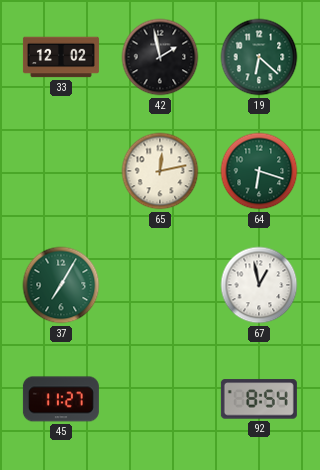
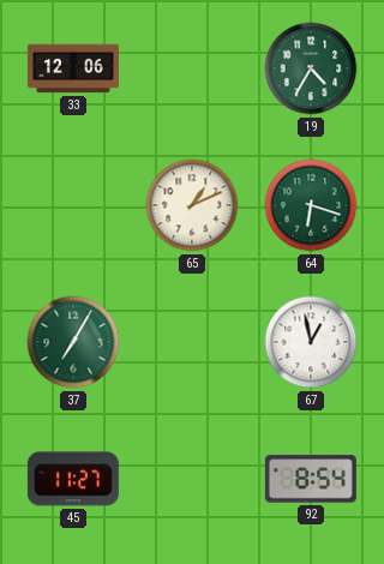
33: 12:02 -> 12:06
42: 1:58 -> none
19: 6:22 -> 4:35
65: 12:13 -> 1:11
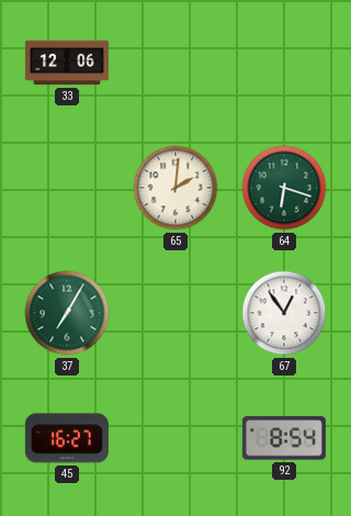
19: 4:35 -> none
65: 1:11 -> 2:01
67: 12:58 -> 12:54
45: 11:27 -> 16:27
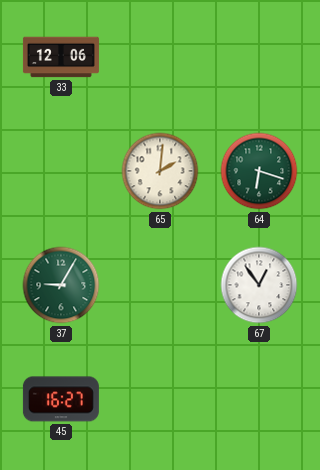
37: 7:05 -> 9:05
92: 8:54 -> none
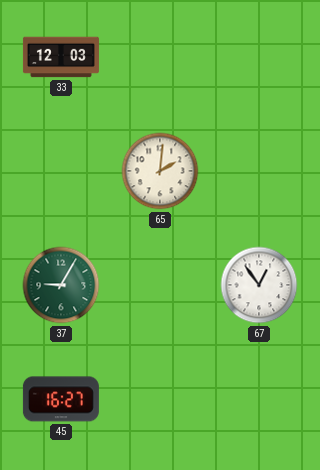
33: 12:06 -> 12:03
64: 6:18 -> none
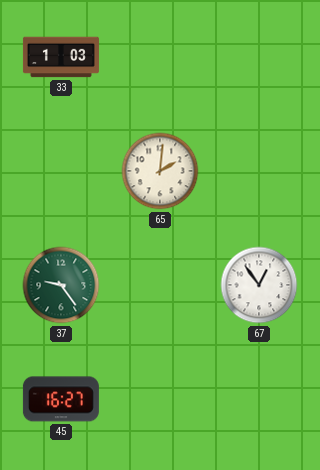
33: 12:03 -> 1:03
37: 9:05 -> 9:24
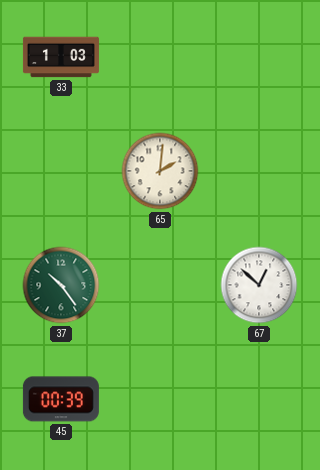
37: 9:24 -> 10:24
67: 12:54 -> 12:52
45: 16:27 -> 00:39
